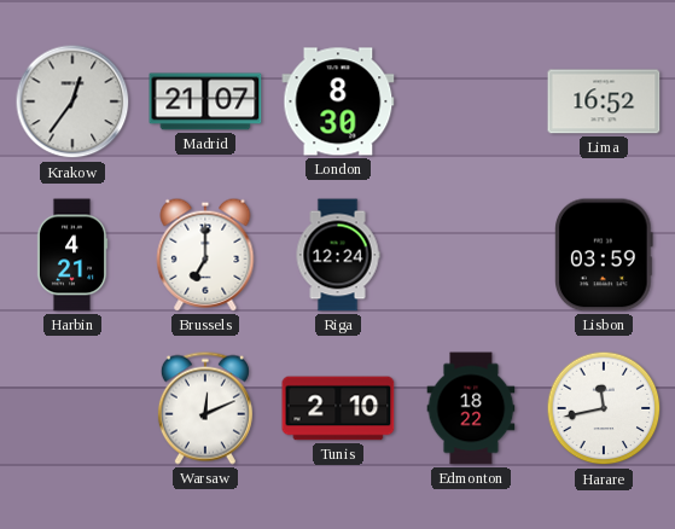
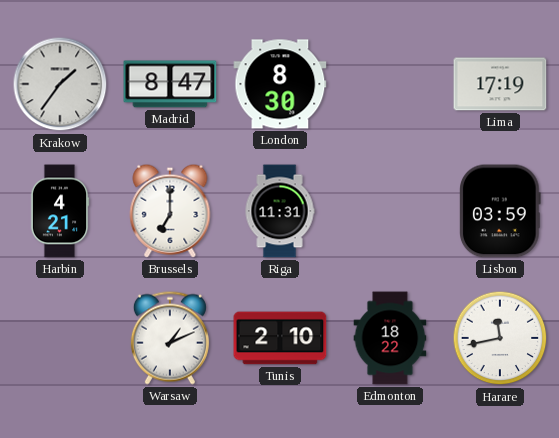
Krakow: 12:36 -> 1:36
Madrid: 21:07 -> 8:47
Lima: 16:52 -> 17:19
Riga: 12:24 -> 11:31
Warsaw: 12:11 -> 1:11
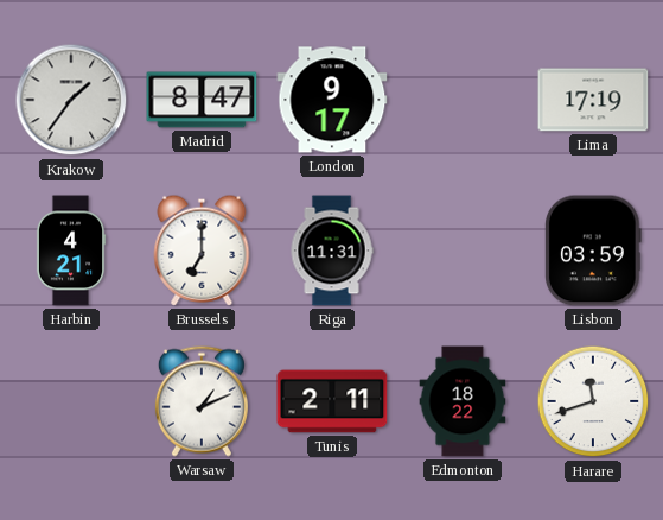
London: 8:30 -> 9:17
Tunis: 2:10 -> 2:11
Harare: 11:43 -> 11:42
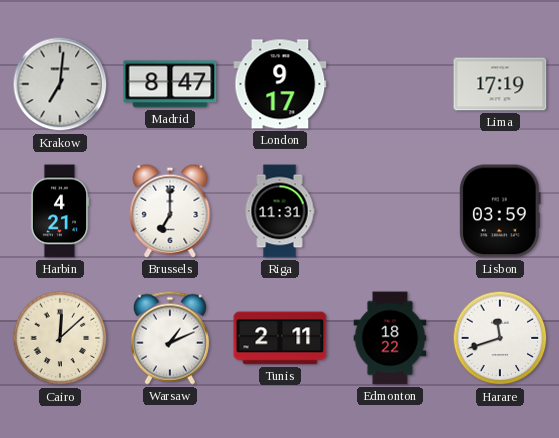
Krakow: 1:36 -> 7:01
Cairo: none -> 12:08
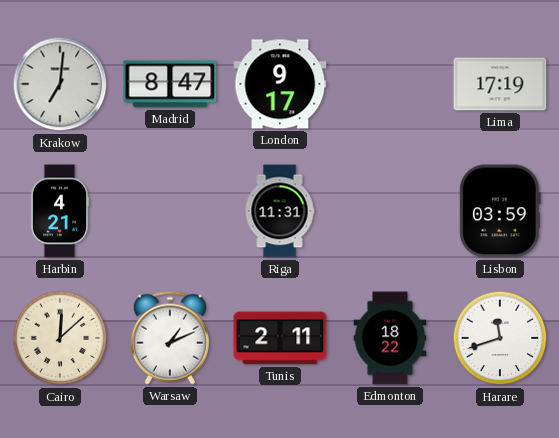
Brussels: 7:00 -> none
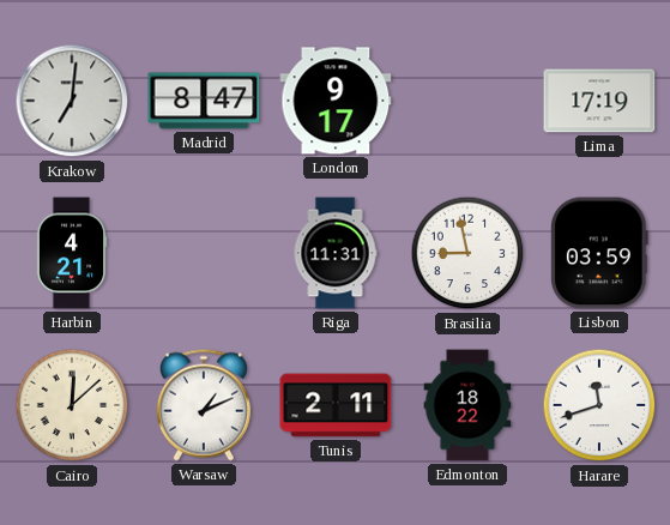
Brasilia: none -> 8:58
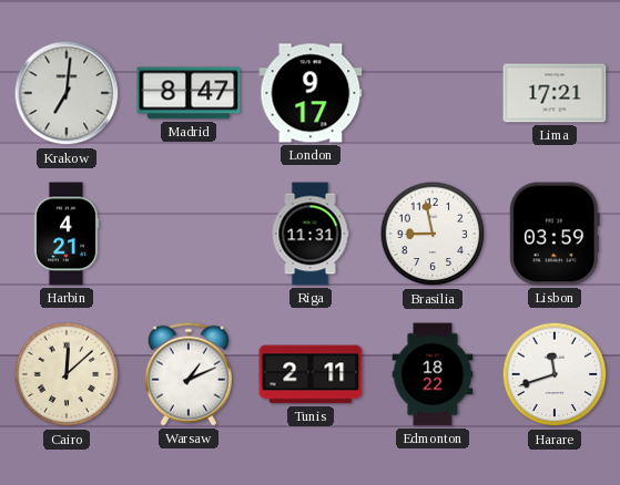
Lima: 17:19 -> 17:21
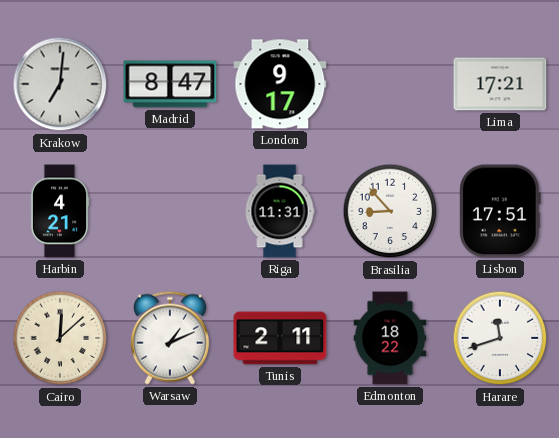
Brasilia: 8:58 -> 8:53
Lisbon: 03:59 -> 17:51
